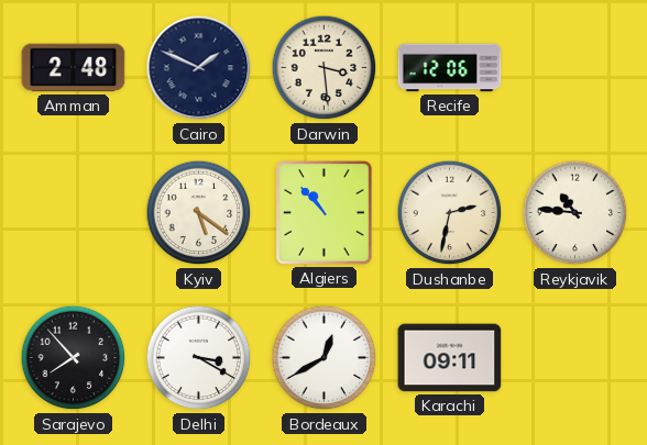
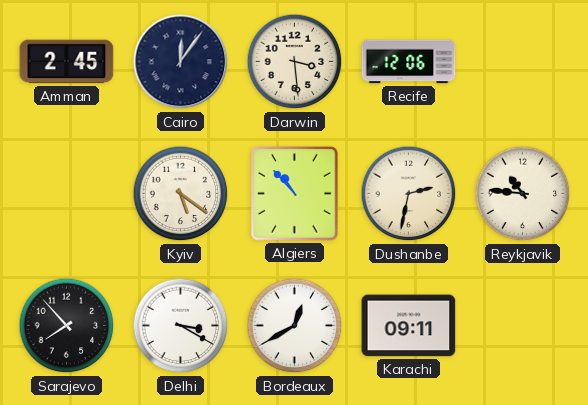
Amman: 2:48 -> 2:45
Cairo: 1:49 -> 12:06
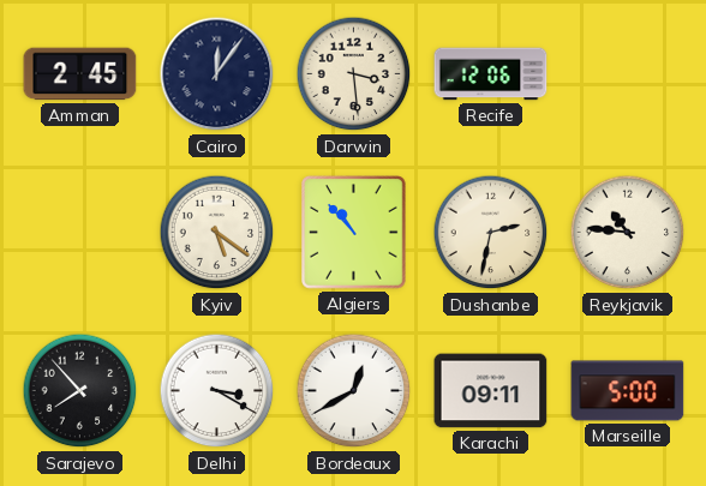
Marseille: none -> 5:00
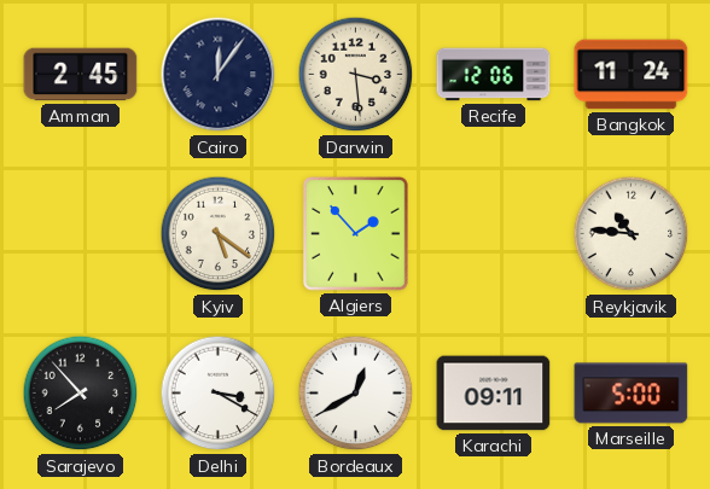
Bangkok: none -> 11:24
Algiers: 10:53 -> 1:53
Dushanbe: 2:32 -> none
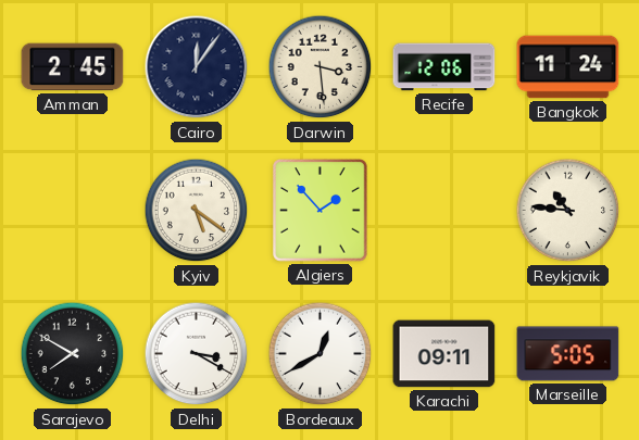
Sarajevo: 7:53 -> 7:50
Marseille: 5:00 -> 5:05
